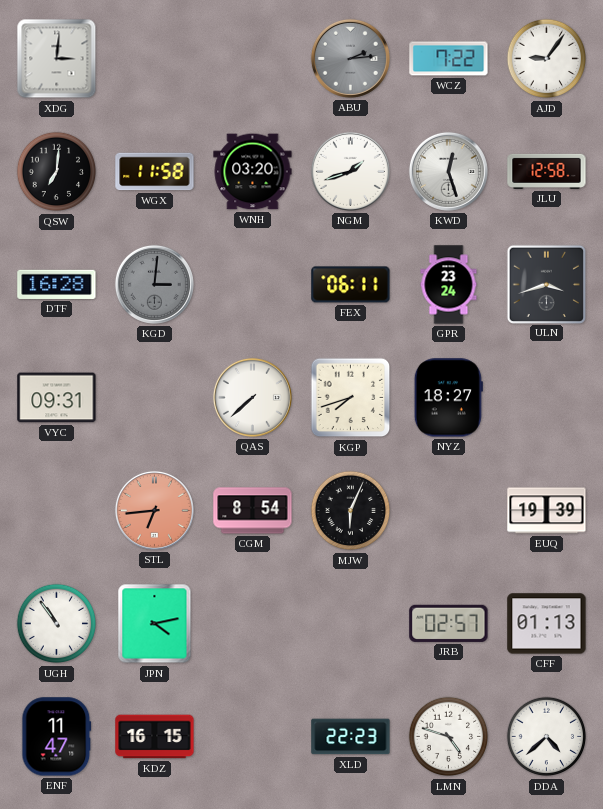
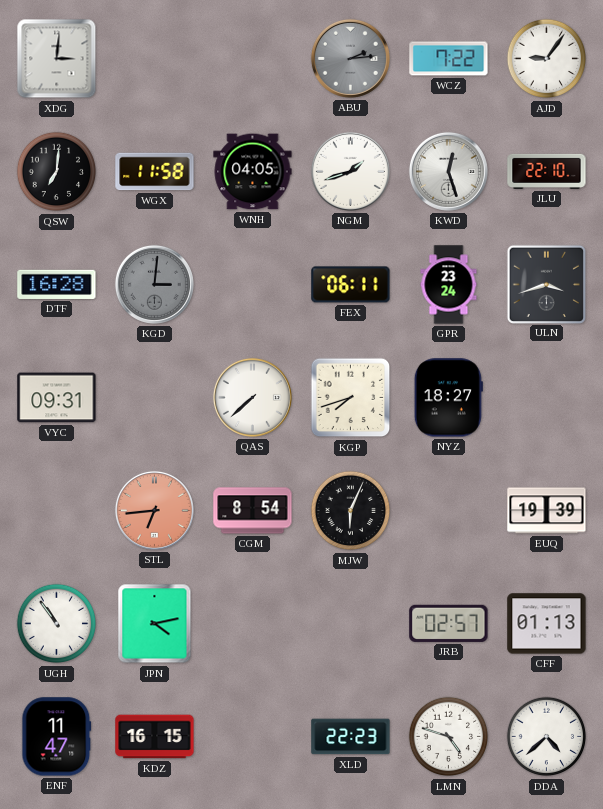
WNH: 03:20 -> 04:05
JLU: 12:58 -> 22:10
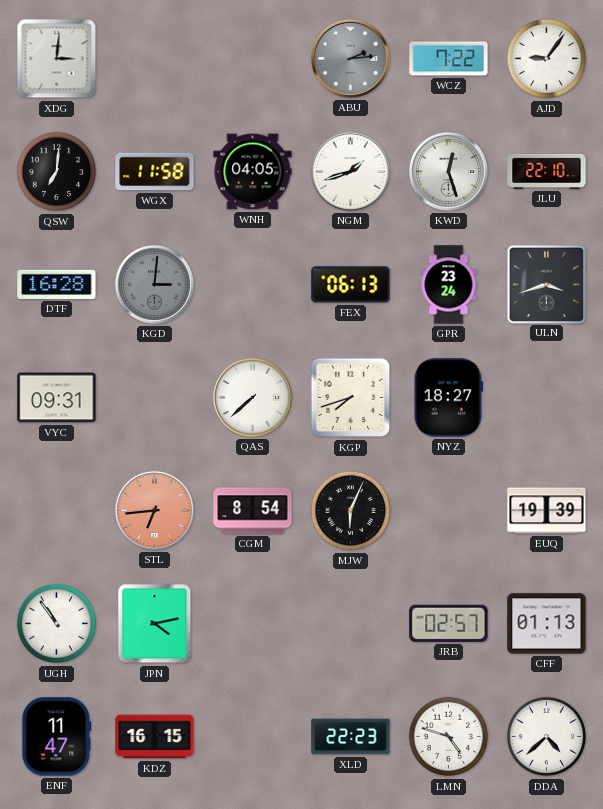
FEX: 06:11 -> 06:13
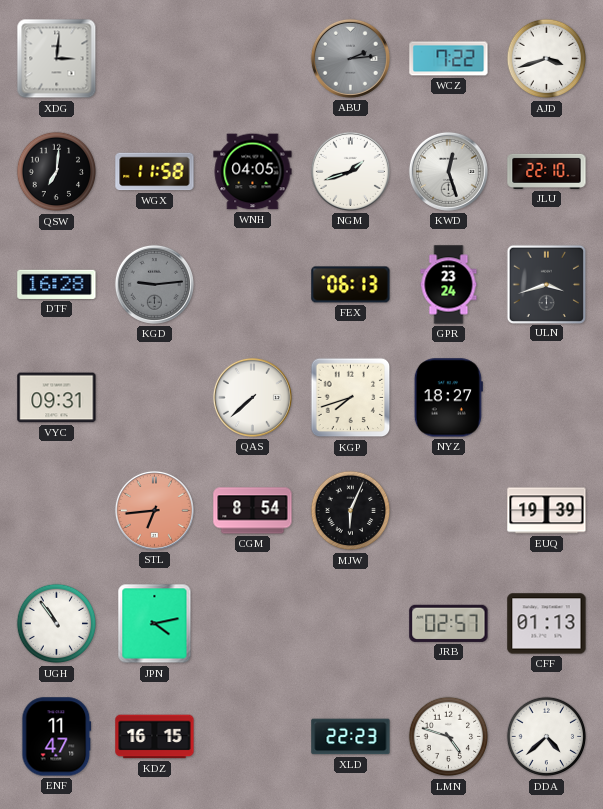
AJD: 9:06 -> 3:42
KGD: 3:01 -> 9:14
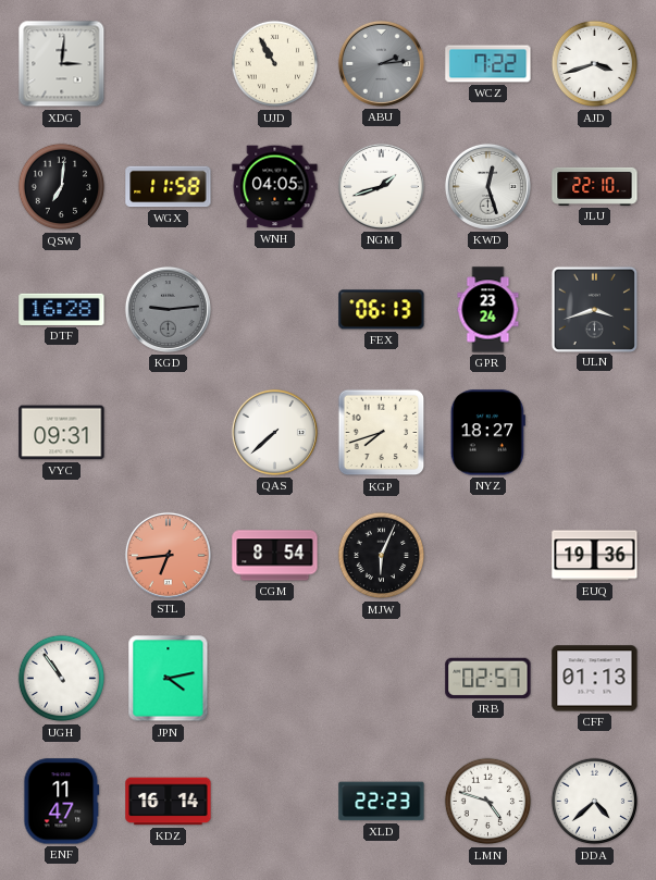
UJD: none -> 10:55
EUQ: 19:39 -> 19:36
KDZ: 16:15 -> 16:14
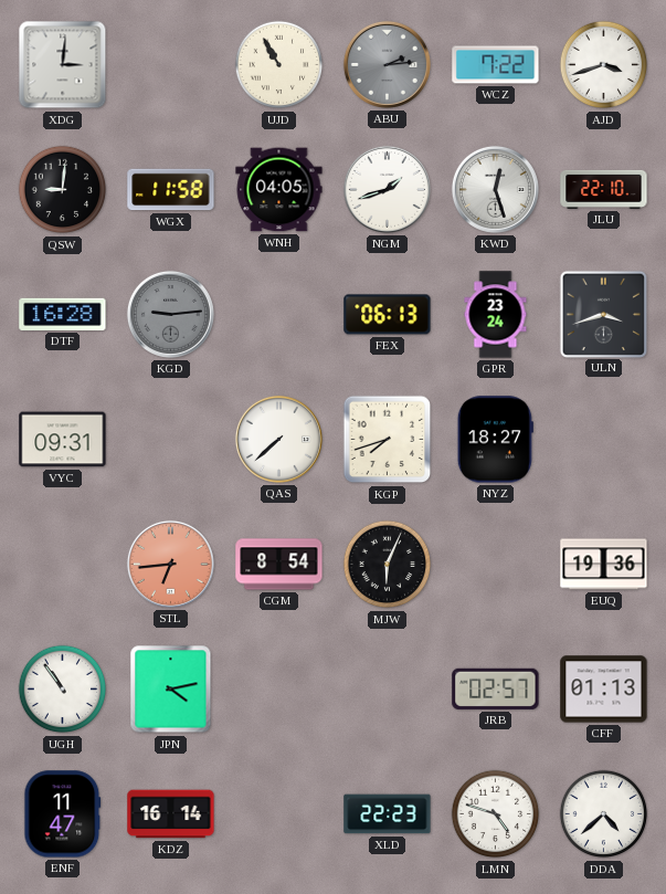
QSW: 7:01 -> 9:01
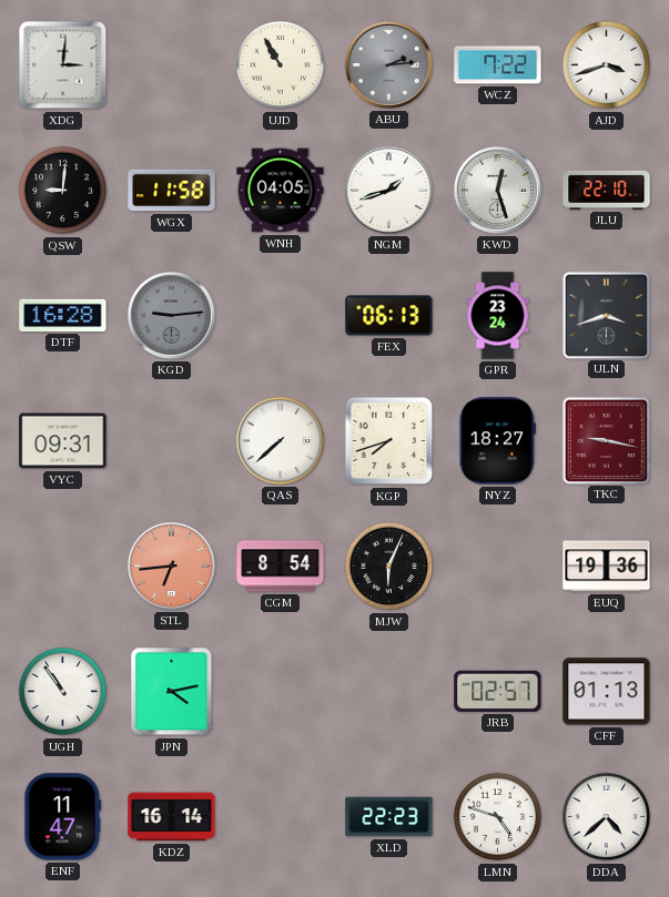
TKC: none -> 9:17
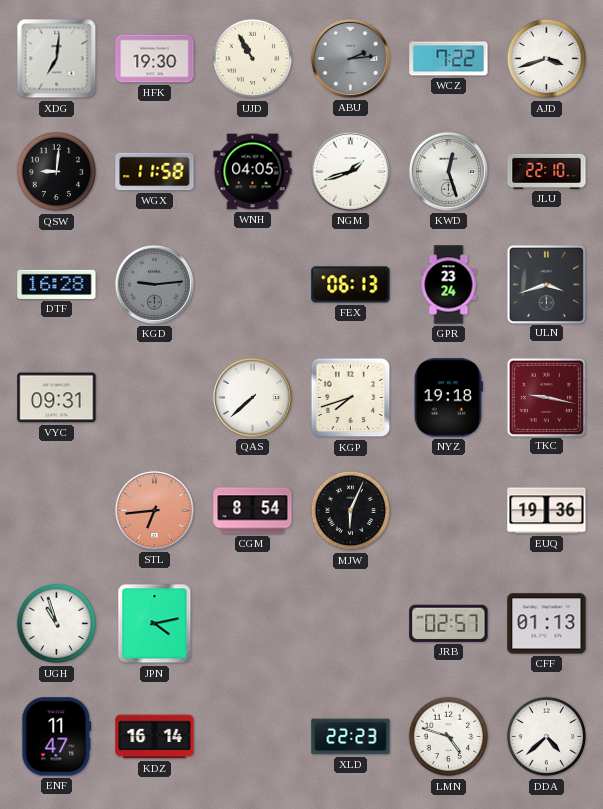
XDG: 3:01 -> 7:01
HFK: none -> 19:30
NYZ: 18:27 -> 19:18
UGH: 10:54 -> 10:57
